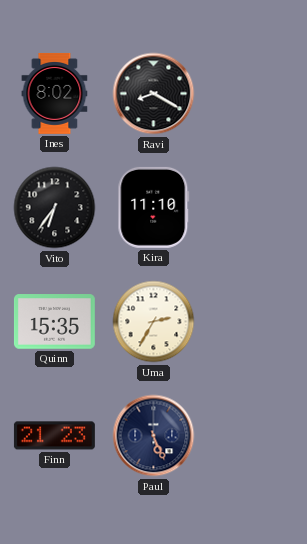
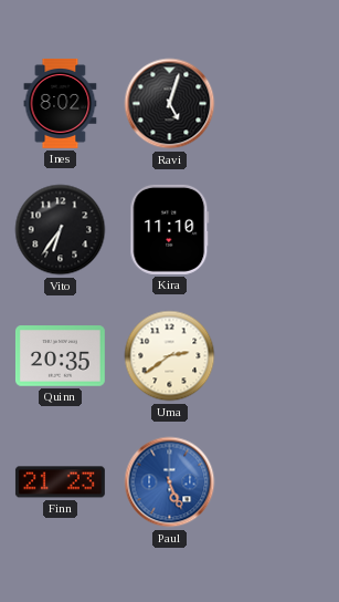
Ravi: 8:20 -> 5:03
Quinn: 15:35 -> 20:35
Uma: 2:35 -> 2:39
Paul dial: navy -> blue
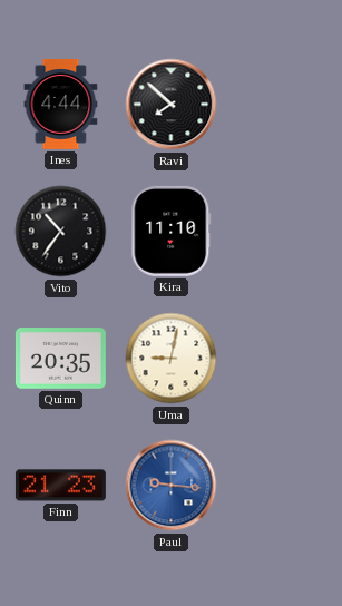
Ines: 8:02 -> 4:44
Ravi: 5:03 -> 7:52
Vito: 6:36 -> 10:36
Uma: 2:39 -> 9:02
Paul: 5:26 -> 9:16
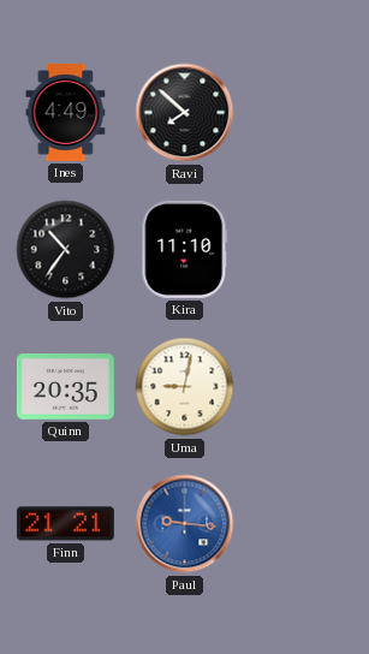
Ines: 4:44 -> 4:49
Finn: 21:23 -> 21:21
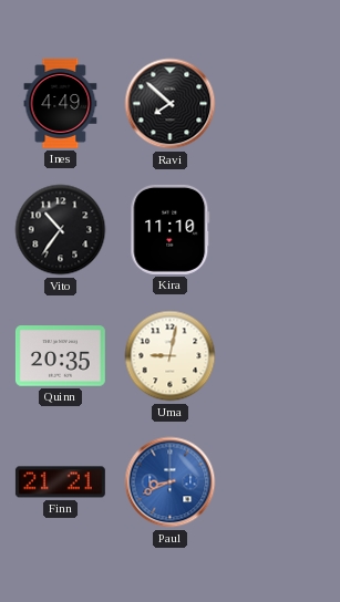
Paul: 9:16 -> 8:41
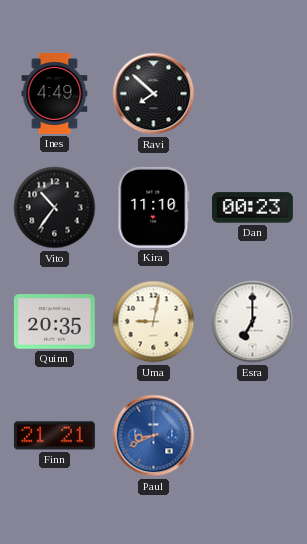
Dan: none -> 00:23
Esra: none -> 7:00
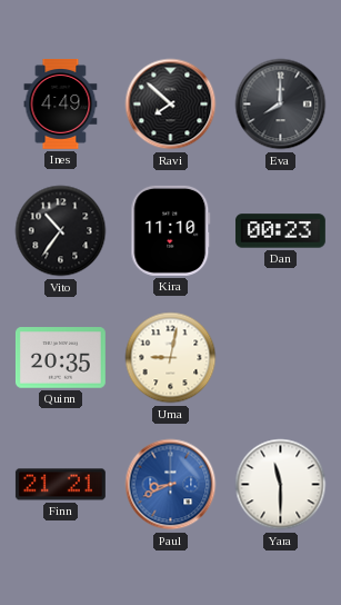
Eva: none -> 8:00
Esra: 7:00 -> none
Yara: none -> 11:30
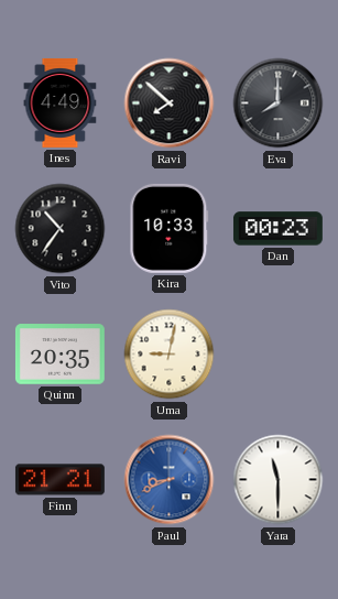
Kira: 11:10 -> 10:33
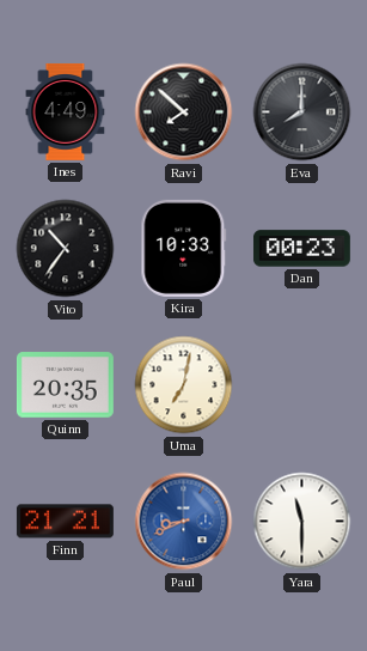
Uma: 9:02 -> 7:02
